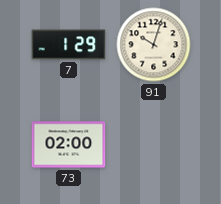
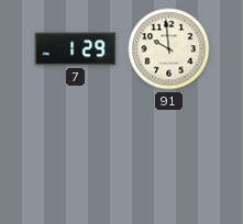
91: 10:03 -> 9:59
73: 02:00 -> none
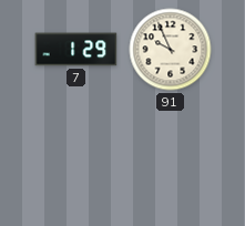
91: 9:59 -> 9:56
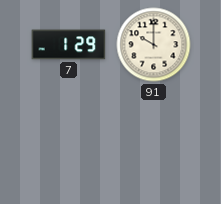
91: 9:56 -> 10:00
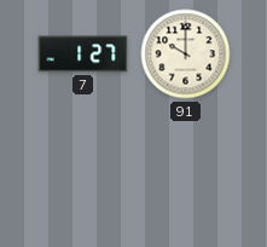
7: 1:29 -> 1:27
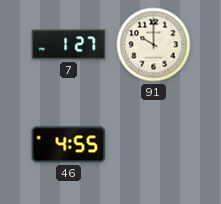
46: none -> 4:55
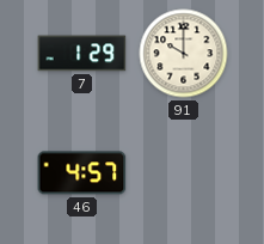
7: 1:27 -> 1:29
46: 4:55 -> 4:57
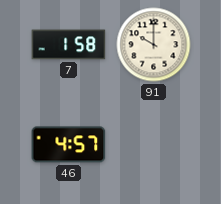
7: 1:29 -> 1:58
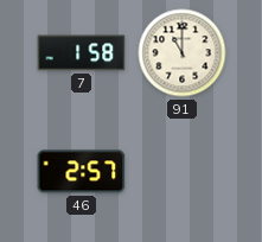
91: 10:00 -> 11:00
46: 4:57 -> 2:57
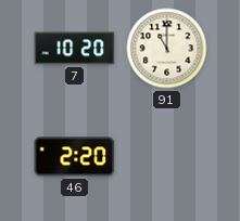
7: 1:58 -> 10:20
46: 2:57 -> 2:20
